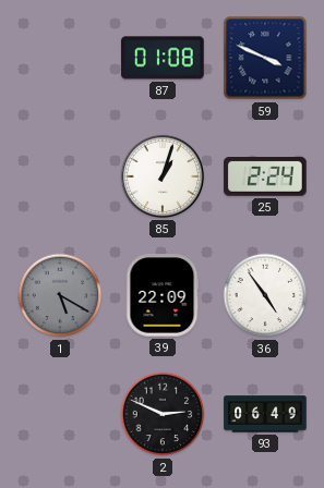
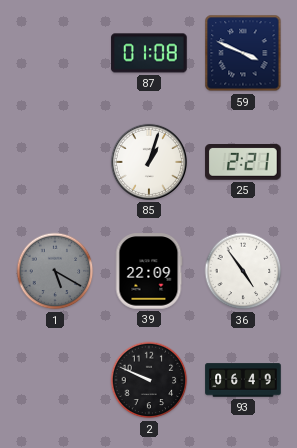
25: 2:24 -> 2:21
2: 2:49 -> 9:49
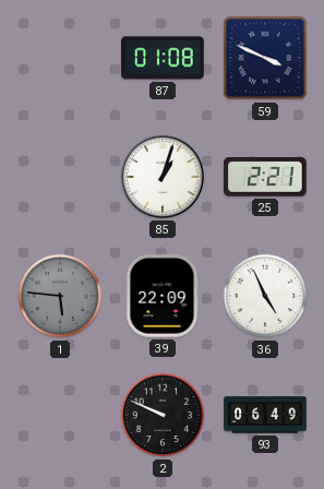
1: 5:20 -> 5:46
36: 4:54 -> 4:56
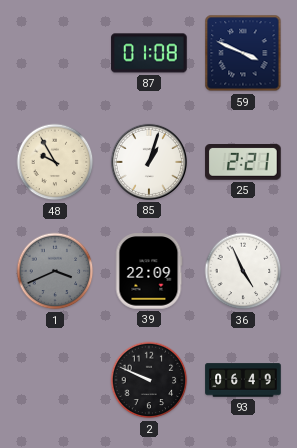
48: none -> 9:55
1: 5:46 -> 3:41
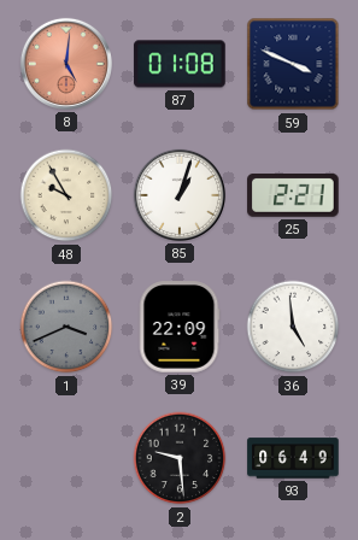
8: none -> 5:01
36: 4:56 -> 4:59
2: 9:49 -> 9:29
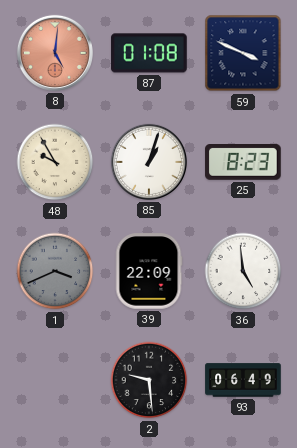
25: 2:21 -> 8:23
